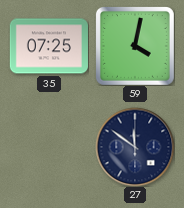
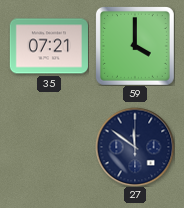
35: 07:25 -> 07:21
59: 4:02 -> 4:00
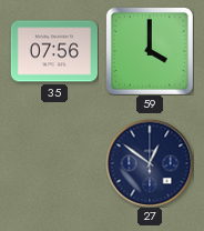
35: 07:21 -> 07:56
27: 11:51 -> 12:51
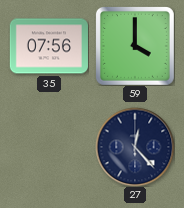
27: 12:51 -> 12:23
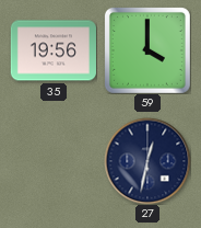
35: 07:56 -> 19:56
27: 12:23 -> 12:32
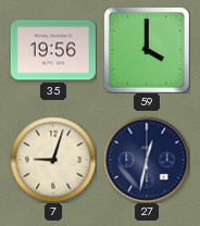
7: none -> 9:03
